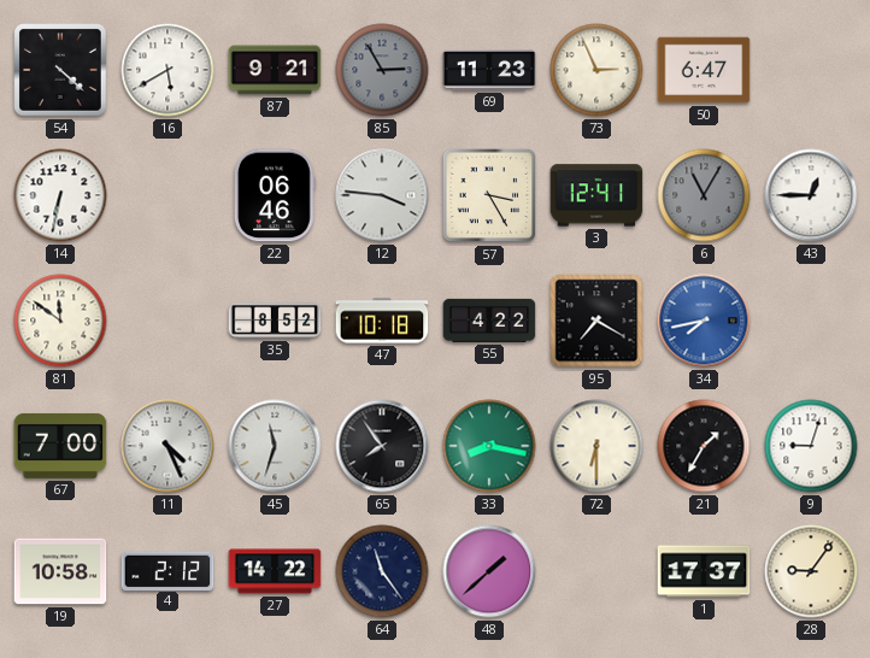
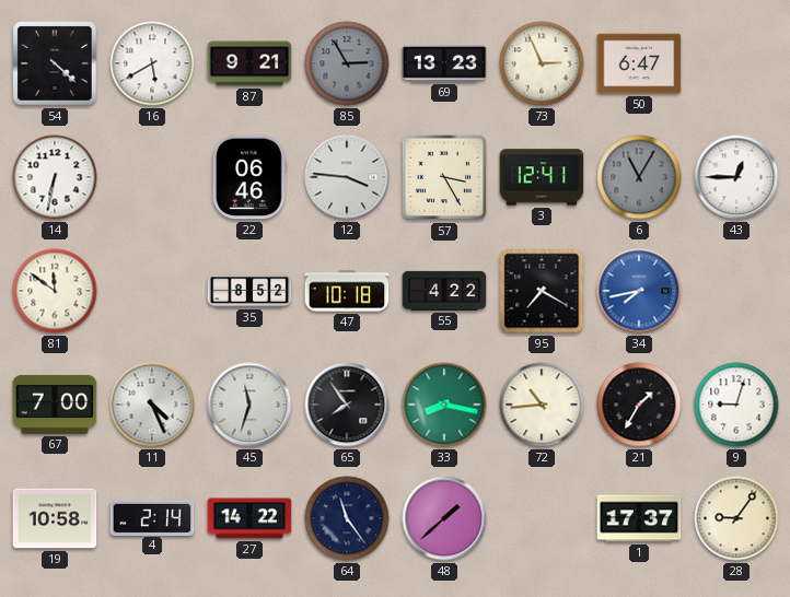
69: 11:23 -> 13:23
72: 6:30 -> 10:44
4: 2:12 -> 2:14
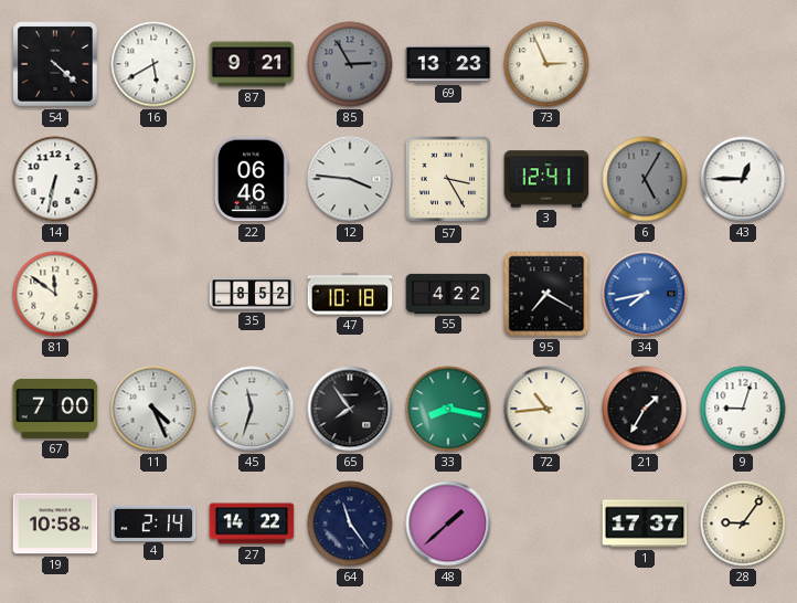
50: 6:47 -> none
6: 11:05 -> 5:05
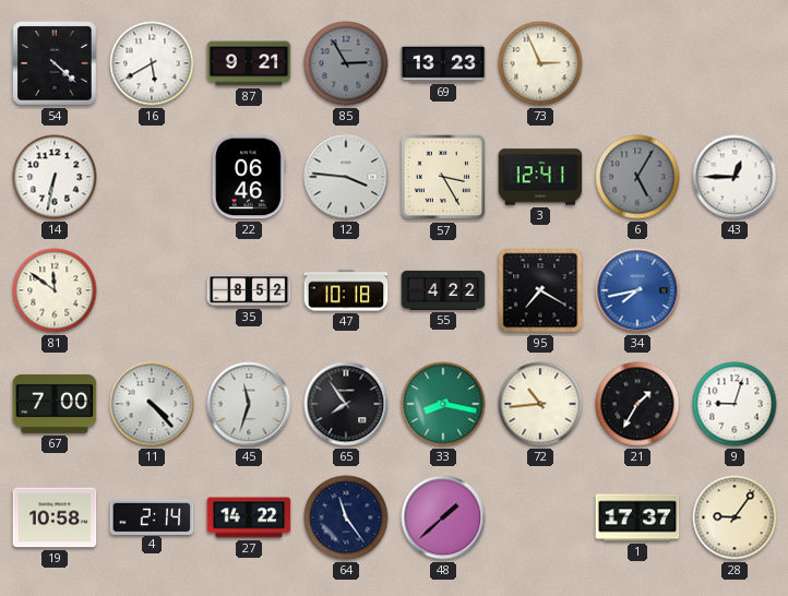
11: 4:26 -> 4:23
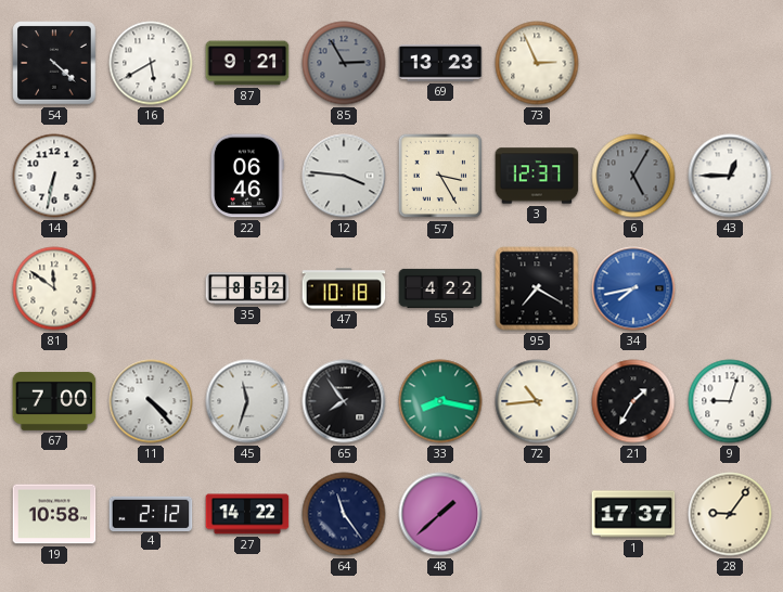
3: 12:41 -> 12:37
4: 2:14 -> 2:12
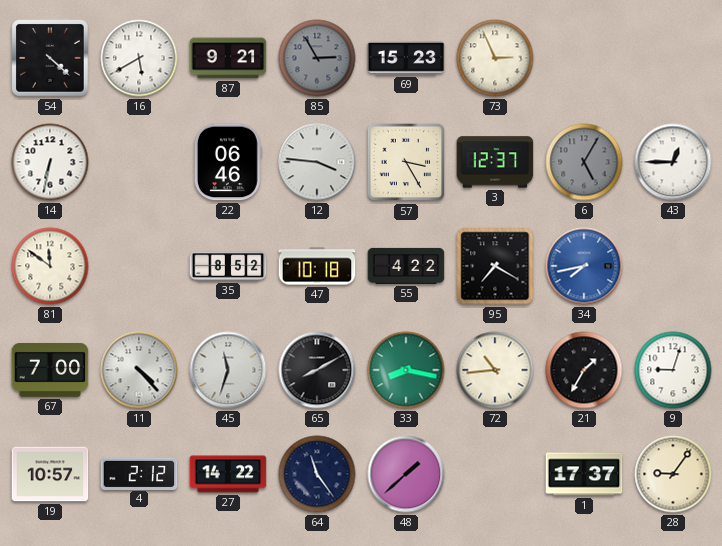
69: 13:23 -> 15:23
65: 7:54 -> 8:10
19: 10:58 -> 10:57
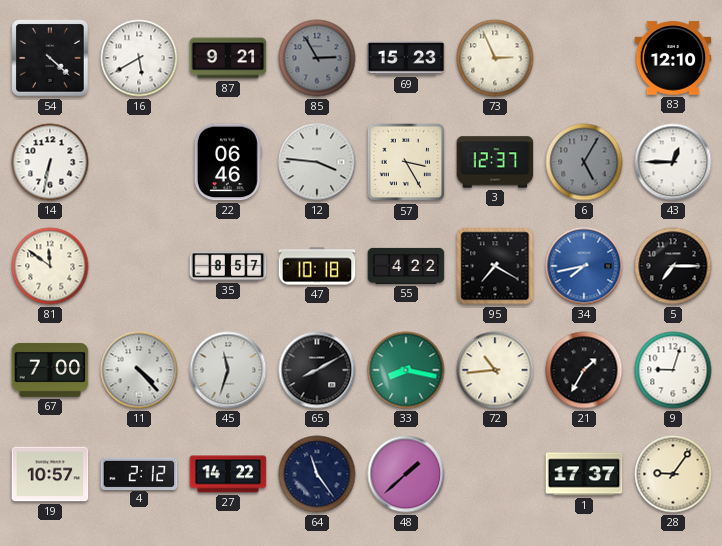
83: none -> 12:10
35: 8:52 -> 8:57
5: none -> 7:15
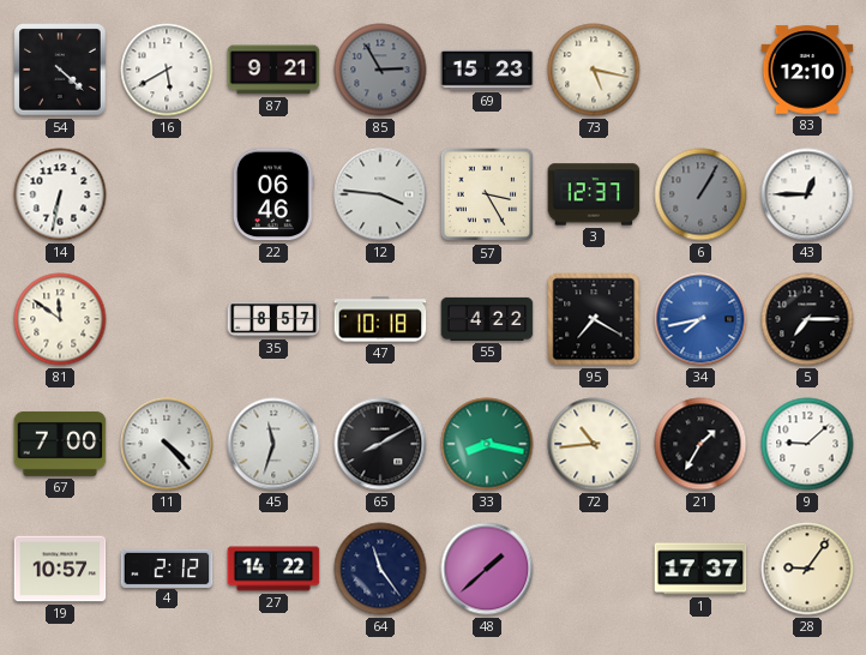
73: 2:56 -> 5:17
6: 5:05 -> 1:05
9: 9:03 -> 9:08
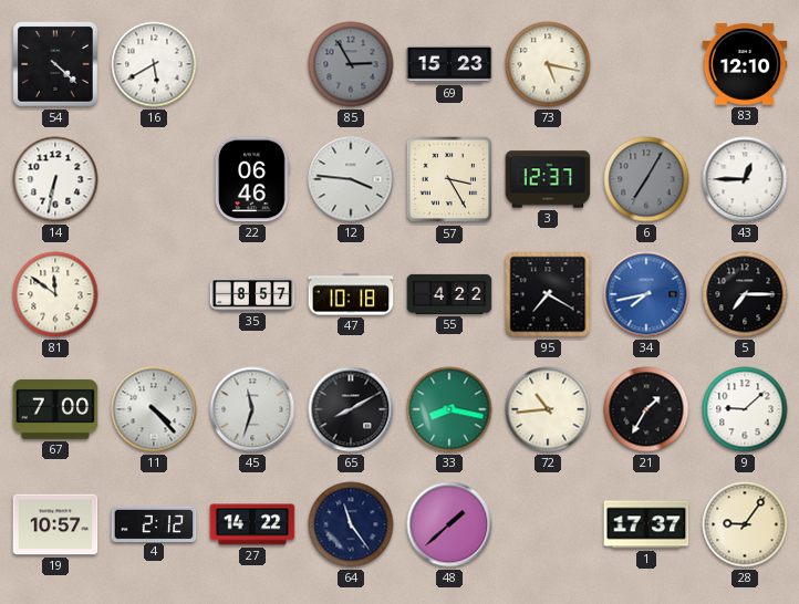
87: 9:21 -> none
6: 1:05 -> 7:05
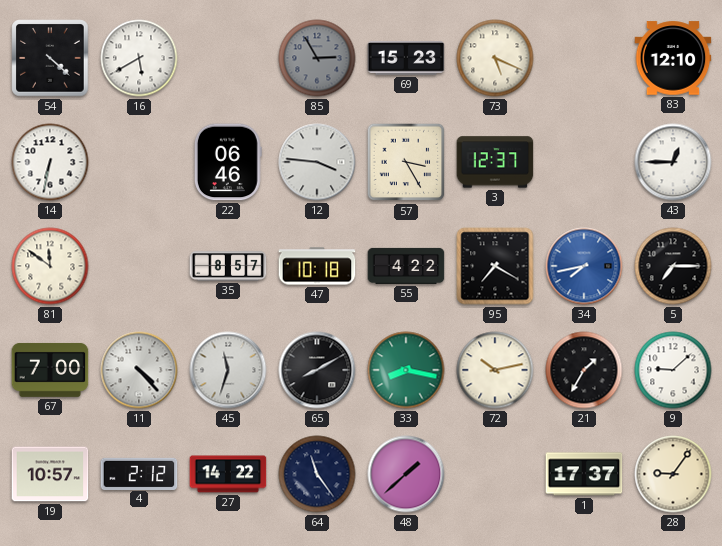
73: 5:17 -> 5:19
6: 7:05 -> none
72: 10:44 -> 10:13
